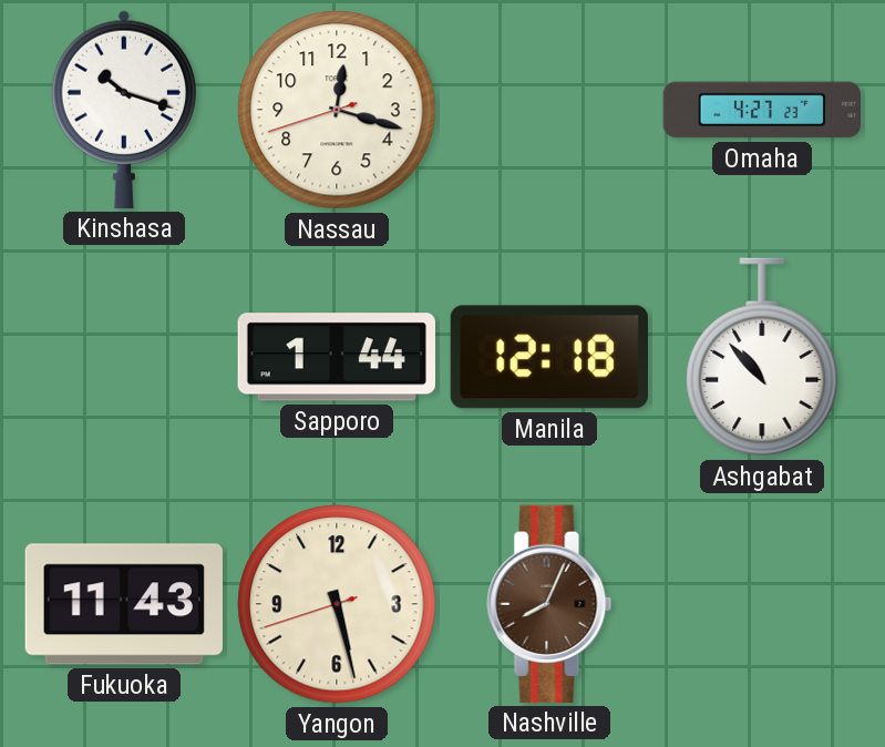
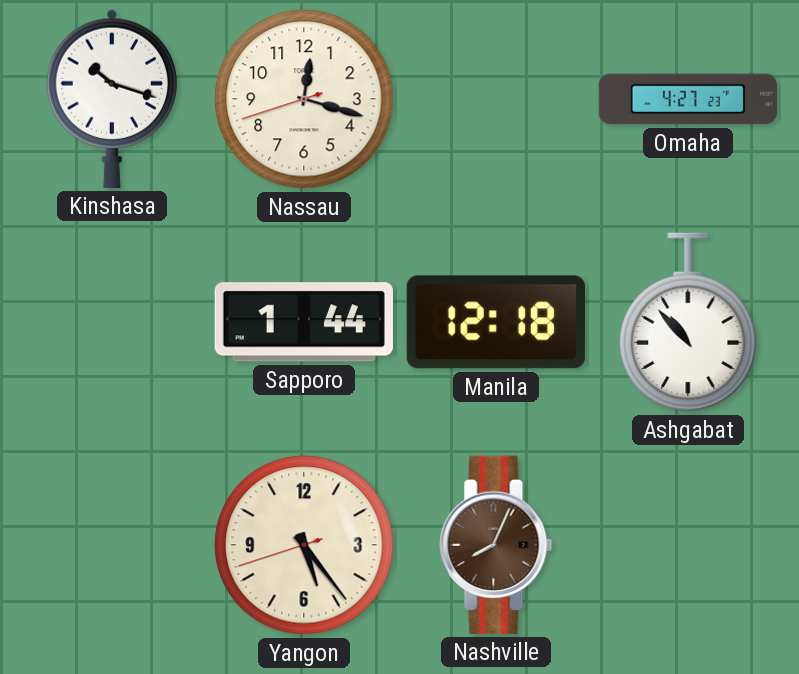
Fukuoka: 11:43 -> none
Yangon: 5:27 -> 5:23
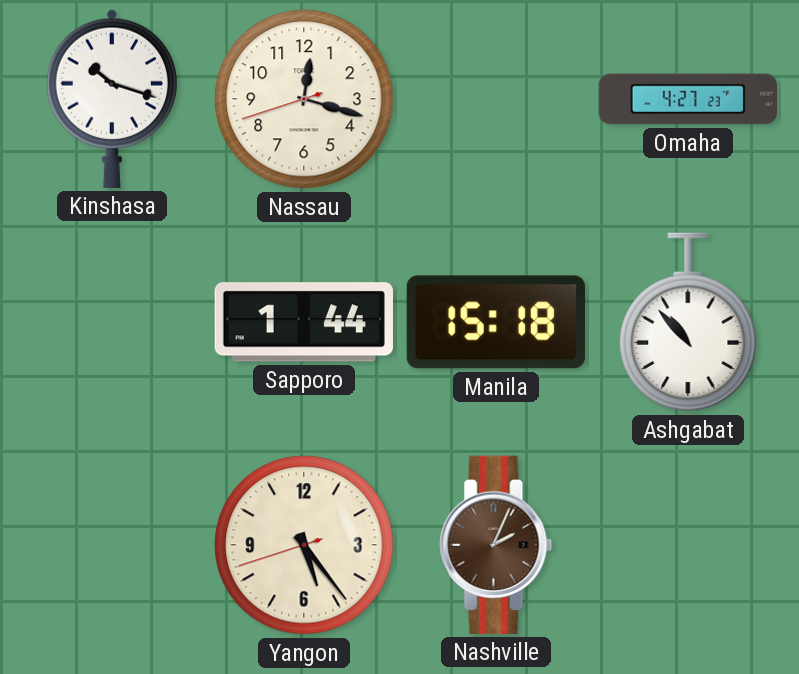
Manila: 12:18 -> 15:18
Nashville: 8:04 -> 2:04
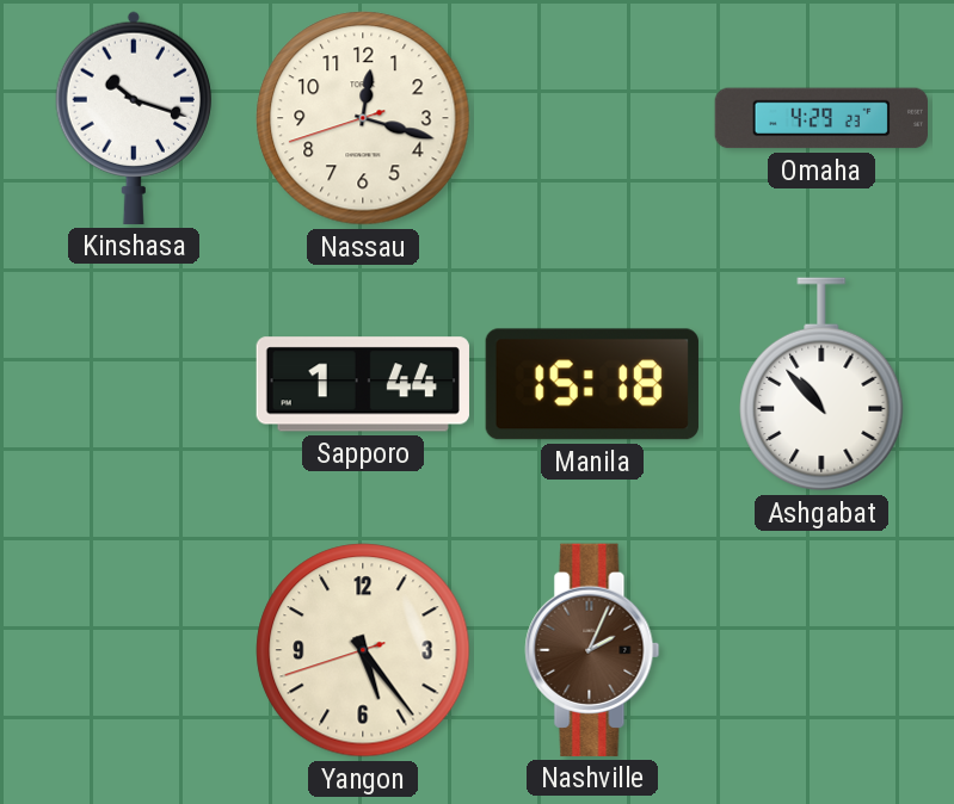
Omaha: 4:27 -> 4:29
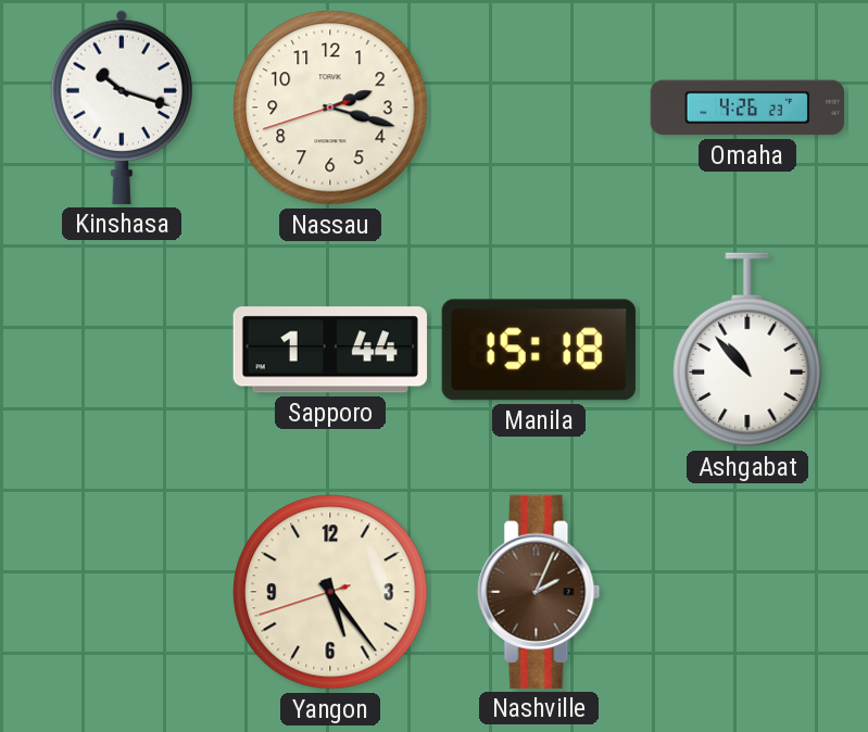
Nassau: 12:17 -> 2:17
Omaha: 4:29 -> 4:26
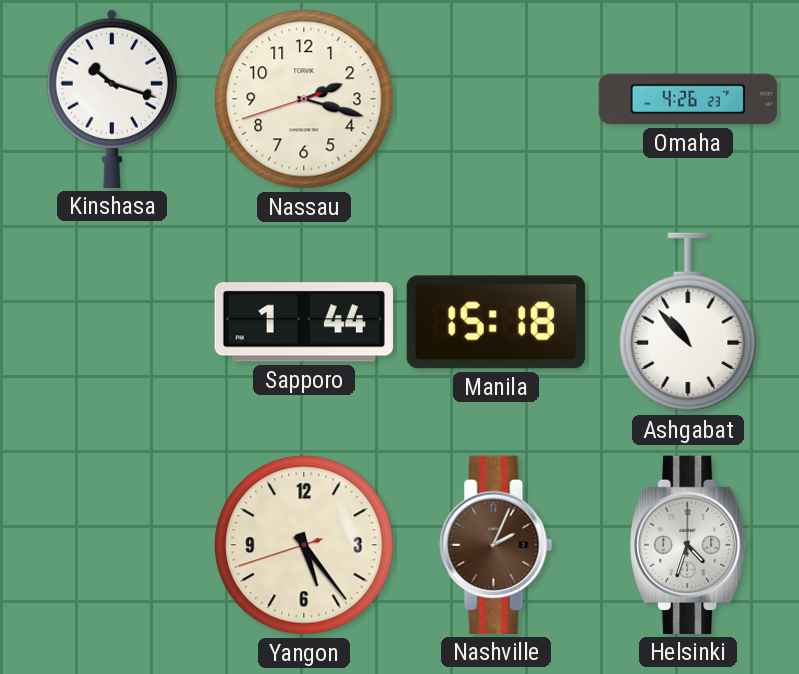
Helsinki: none -> 4:33
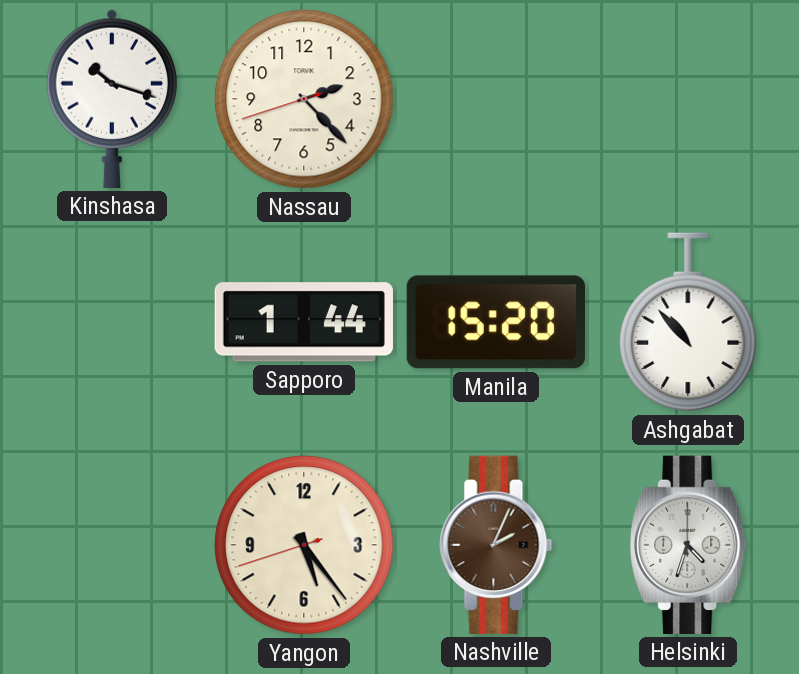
Nassau: 2:17 -> 2:22
Omaha: 4:26 -> none
Manila: 15:18 -> 15:20
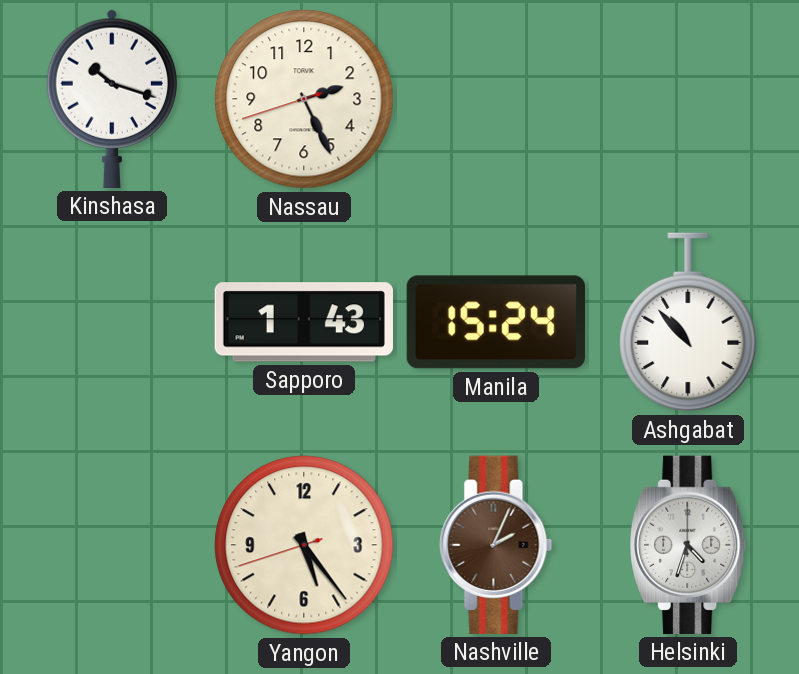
Nassau: 2:22 -> 2:25
Sapporo: 1:44 -> 1:43
Manila: 15:20 -> 15:24
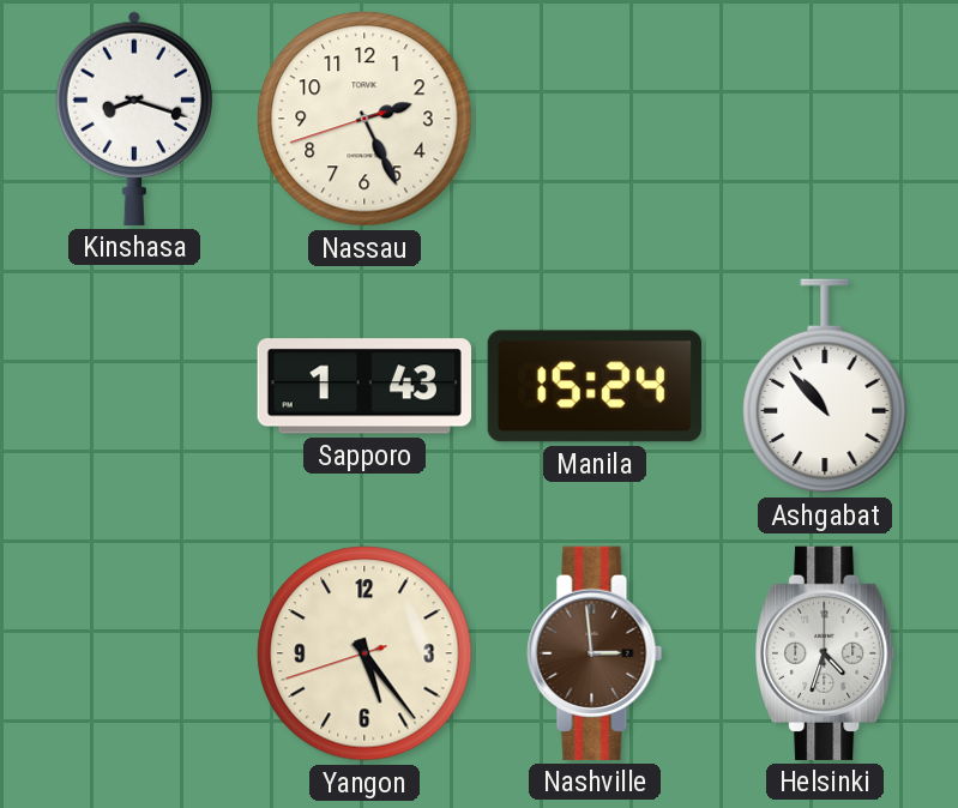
Kinshasa: 10:18 -> 8:18
Nashville: 2:04 -> 2:59
